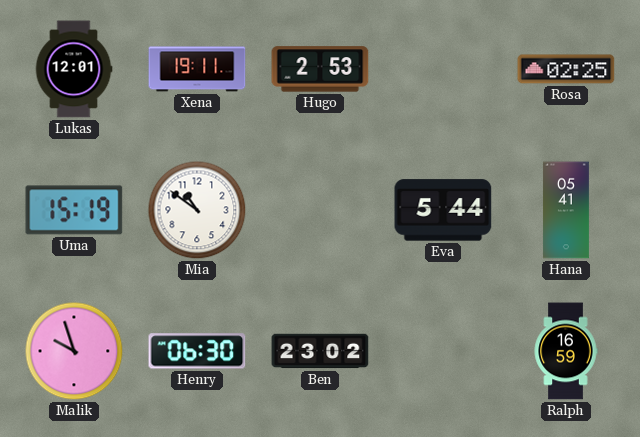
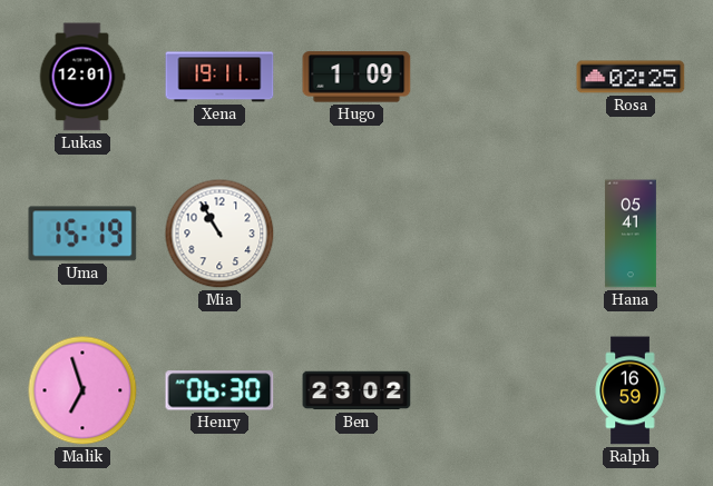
Hugo: 2:53 -> 1:09
Mia: 10:51 -> 10:55
Eva: 5:44 -> none
Malik: 9:57 -> 6:57
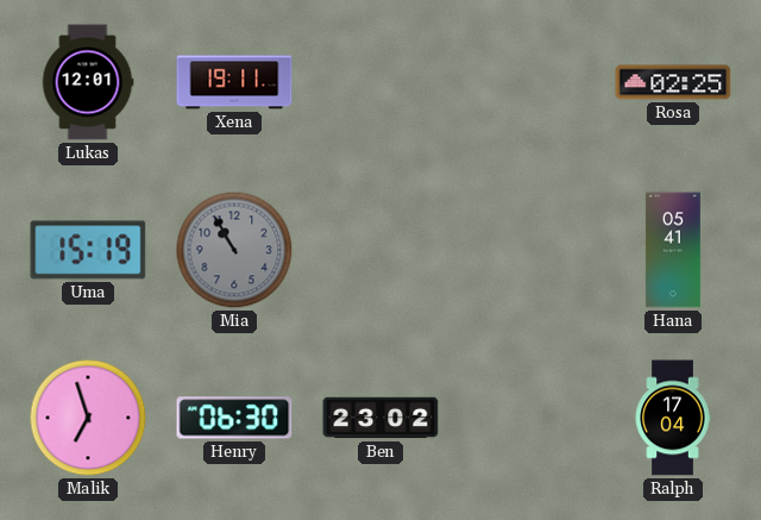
Hugo: 1:09 -> none
Mia dial: white -> grey
Ralph: 16:59 -> 17:04
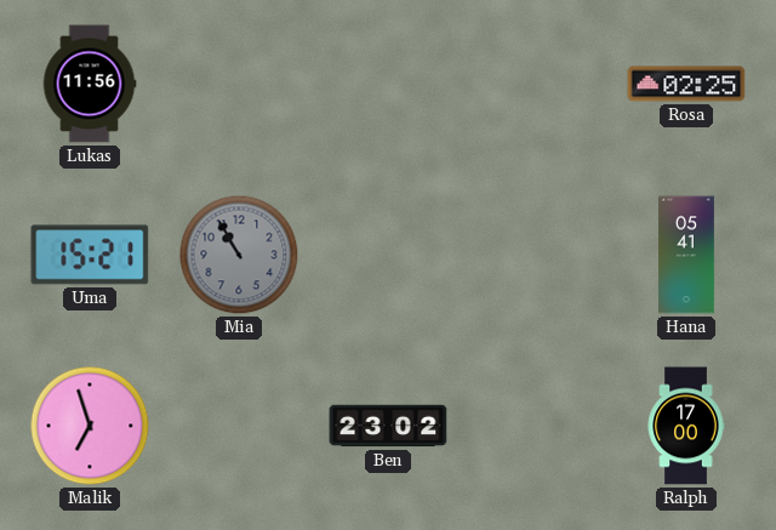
Lukas: 12:01 -> 11:56
Xena: 19:11 -> none
Uma: 15:19 -> 15:21
Henry: 06:30 -> none
Ralph: 17:04 -> 17:00
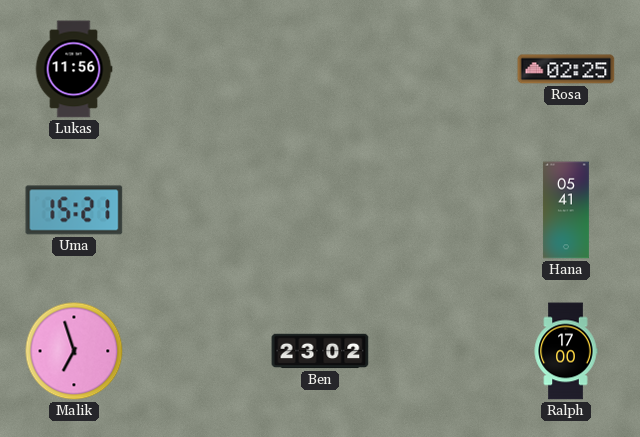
Mia: 10:55 -> none
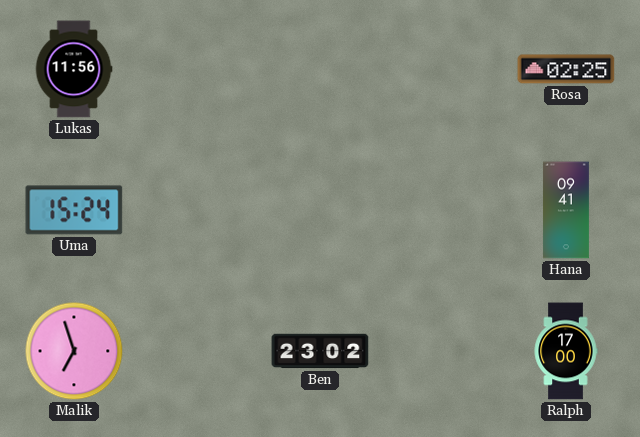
Uma: 15:21 -> 15:24
Hana: 05:41 -> 09:41
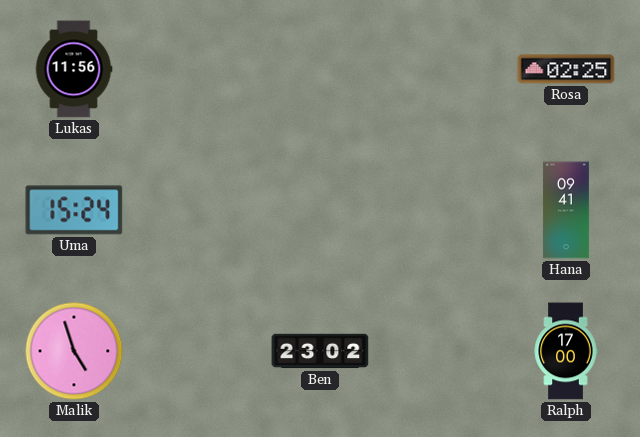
Malik: 6:57 -> 4:57
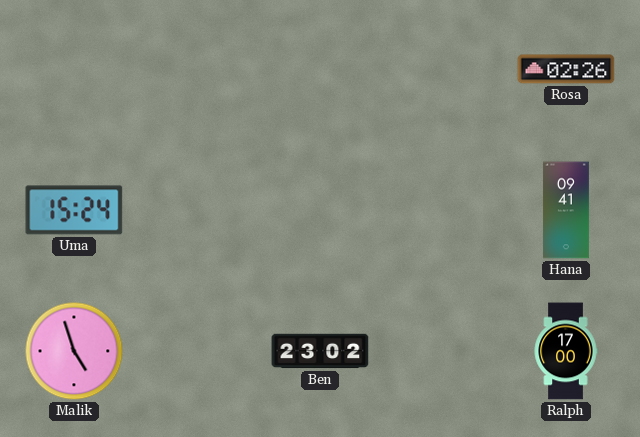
Lukas: 11:56 -> none
Rosa: 02:25 -> 02:26
